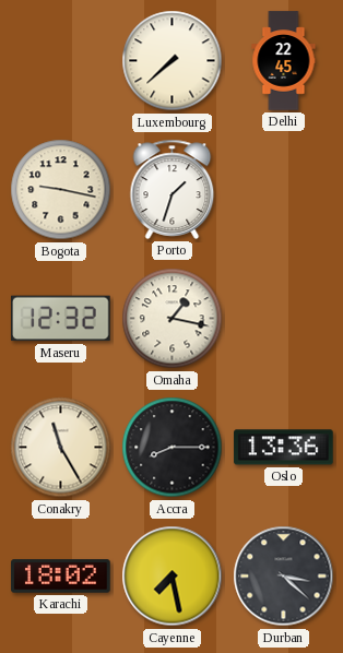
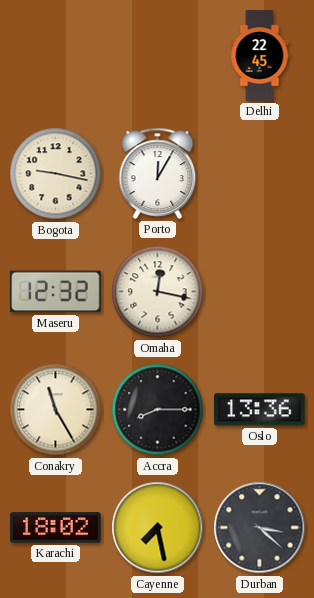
Luxembourg: 7:38 -> none
Porto: 1:33 -> 12:05
Omaha: 1:17 -> 12:17
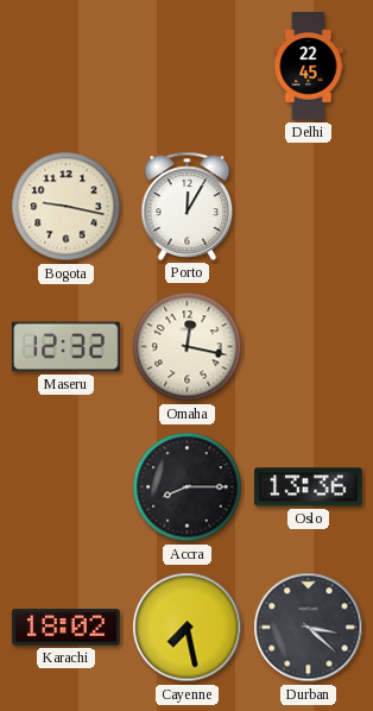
Conakry: 11:25 -> none
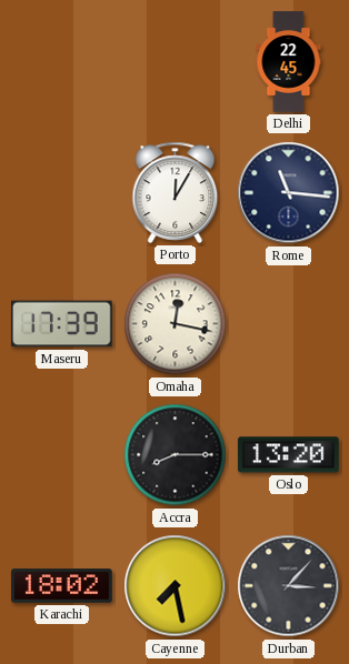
Bogota: 9:17 -> none
Rome: none -> 11:16
Maseru: 12:32 -> 17:39
Oslo: 13:36 -> 13:20
Durban: 3:22 -> 3:07
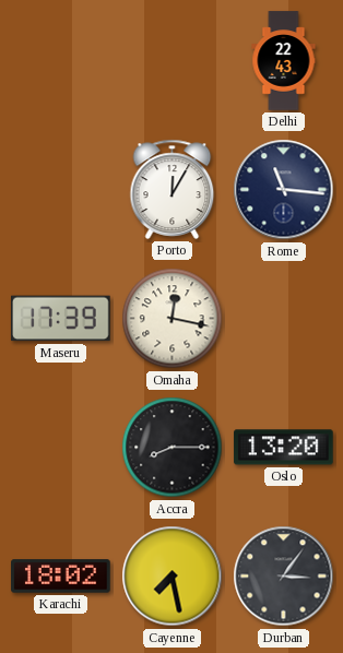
Delhi: 22:45 -> 22:43
Durban: 3:07 -> 3:06
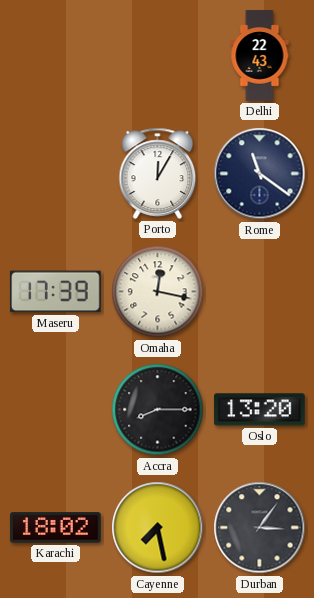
Rome: 11:16 -> 11:21
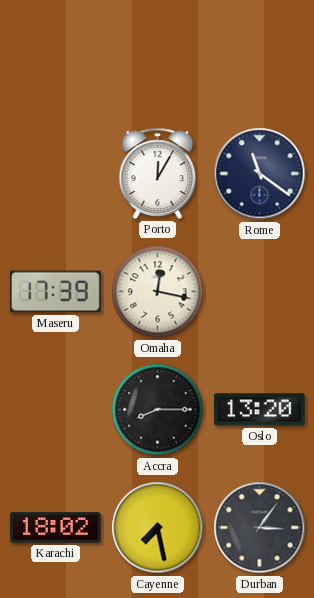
Delhi: 22:43 -> none
